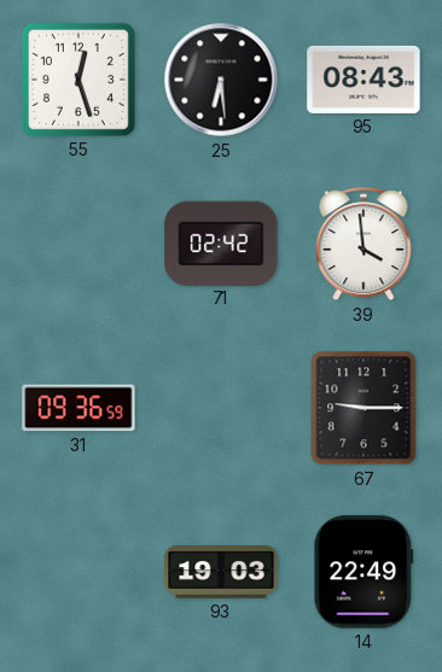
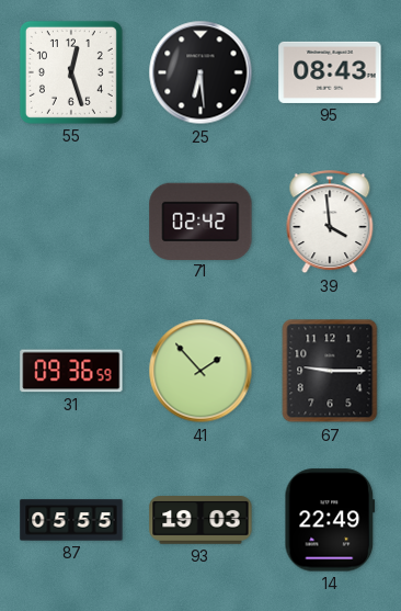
41: none -> 1:53
87: none -> 05:55
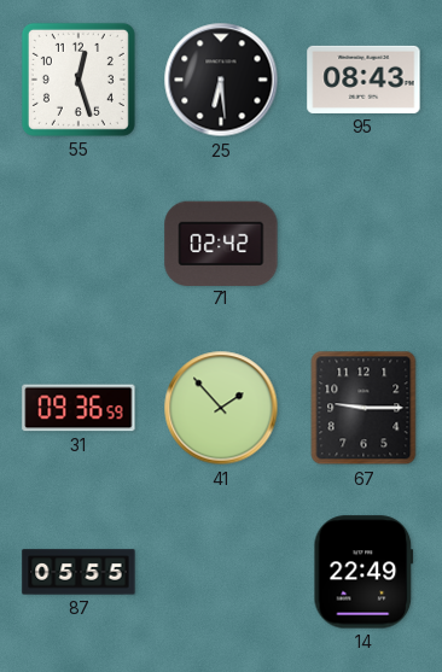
39: 3:59 -> none
93: 19:03 -> none
